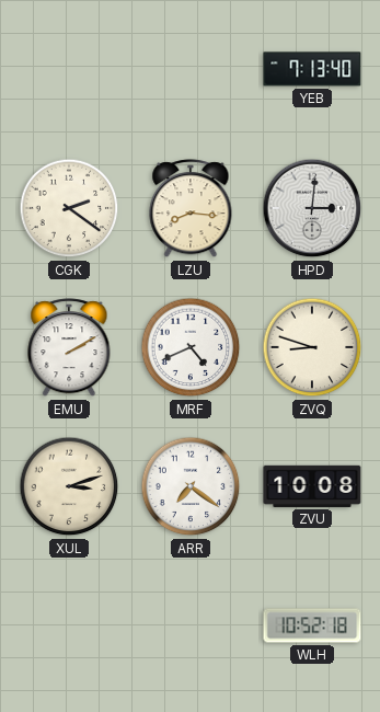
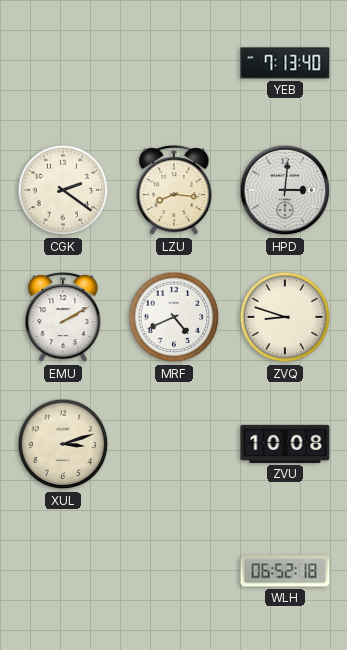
ARR: 7:21 -> none
WLH: 10:52 -> 06:52
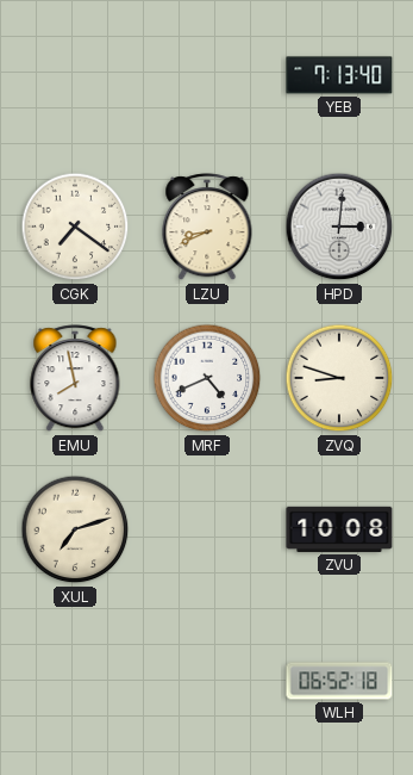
CGK: 2:21 -> 7:21
LZU: 8:16 -> 8:41
EMU: 2:10 -> 7:58
XUL: 3:12 -> 7:12
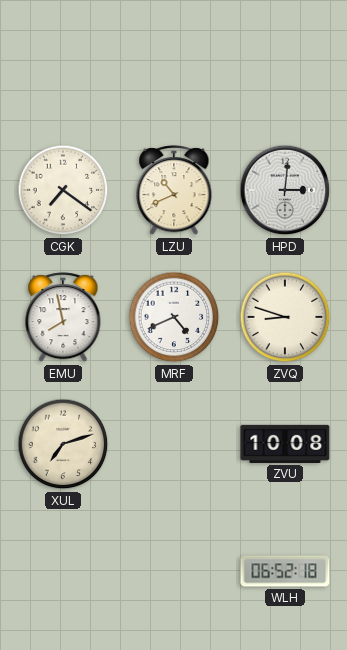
YEB: 7:13 -> none
LZU: 8:41 -> 10:41
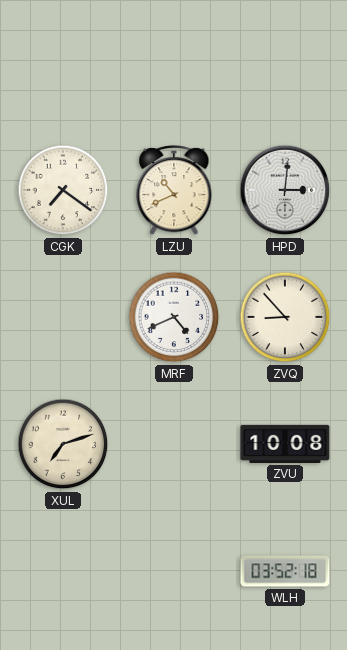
EMU: 7:58 -> none
ZVQ: 8:48 -> 8:53
WLH: 06:52 -> 03:52
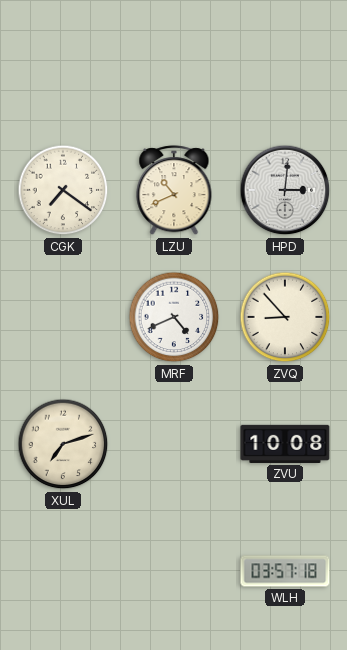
WLH: 03:52 -> 03:57
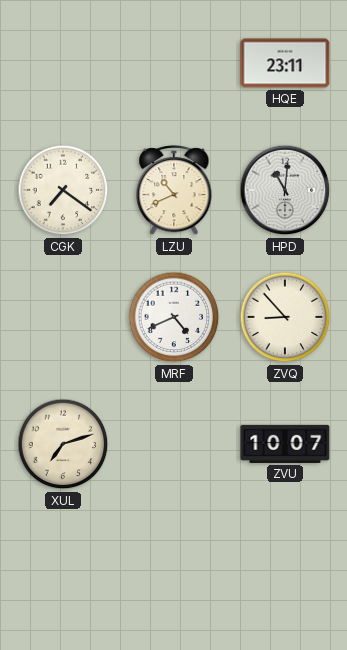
HQE: none -> 23:11
HPD: 3:01 -> 11:01
ZVU: 10:08 -> 10:07
WLH: 03:57 -> none
